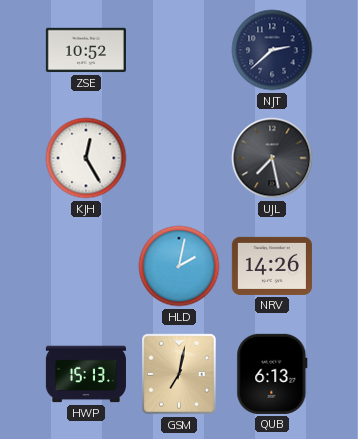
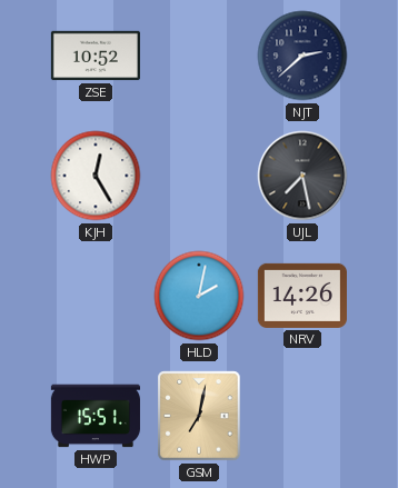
HWP: 15:13 -> 15:51
QUB: 6:13 -> none
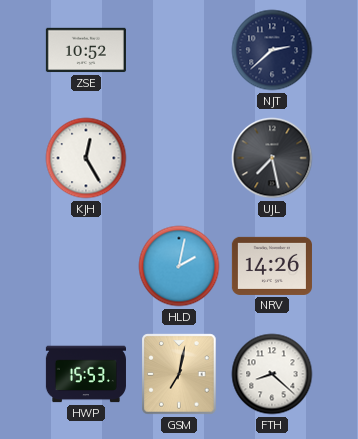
HWP: 15:51 -> 15:53
FTH: none -> 8:22
